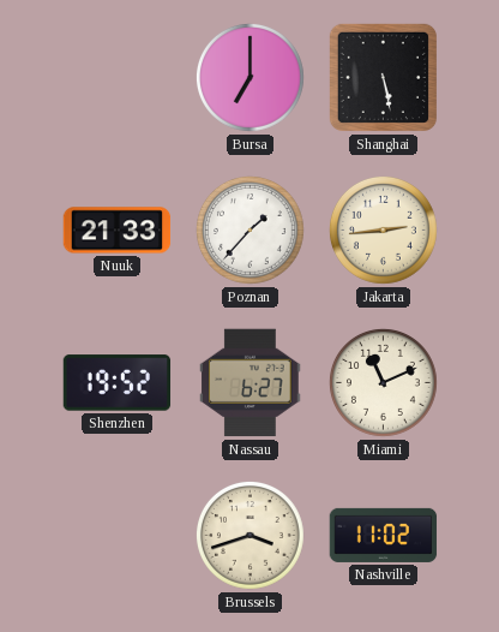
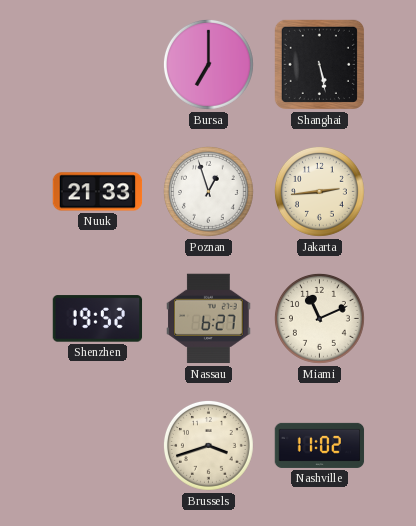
Poznan: 1:37 -> 12:57
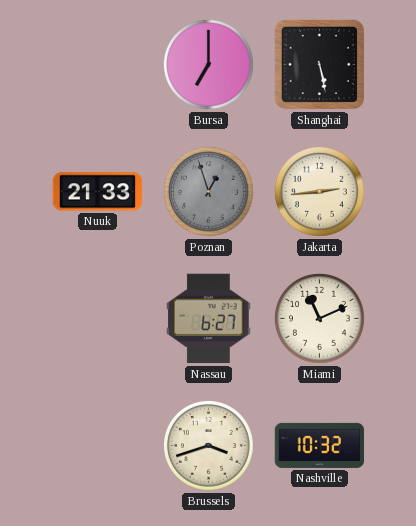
Poznan dial: white -> grey
Shenzhen: 19:52 -> none
Nashville: 11:02 -> 10:32
